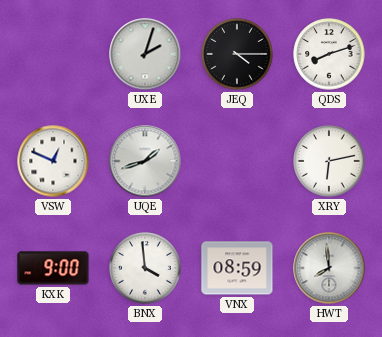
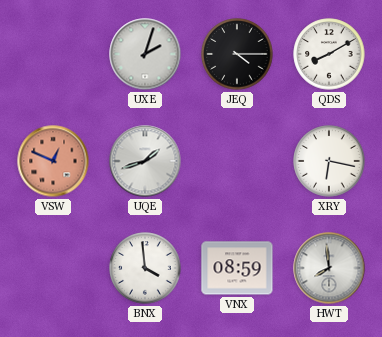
QDS: 8:12 -> 8:10
VSW dial: white -> salmon
XRY: 6:13 -> 6:17
KXK: 9:00 -> none
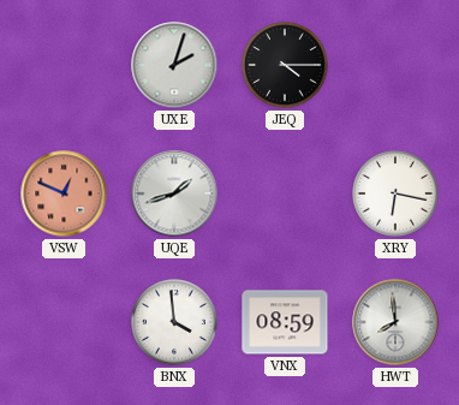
QDS: 8:10 -> none
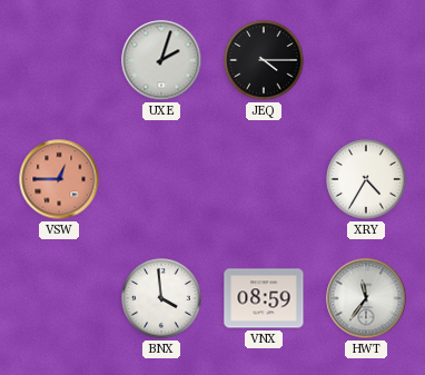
VSW: 12:49 -> 12:45
UQE: 1:42 -> none
XRY: 6:17 -> 4:35
HWT: 7:59 -> 11:36
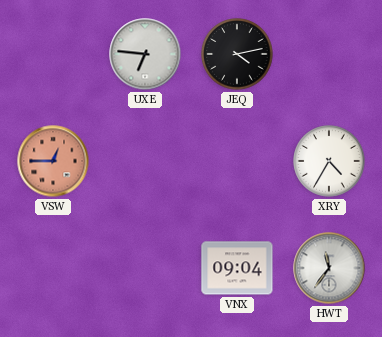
UXE: 2:03 -> 6:46
JEQ: 4:15 -> 4:13
BNX: 3:59 -> none
VNX: 08:59 -> 09:04
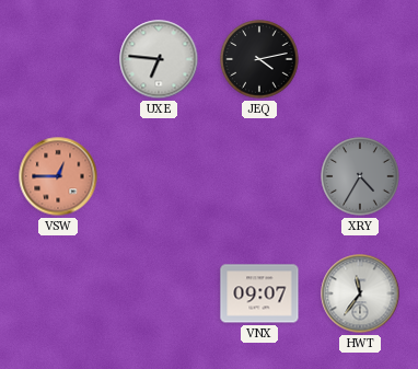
XRY dial: white -> grey
VNX: 09:04 -> 09:07
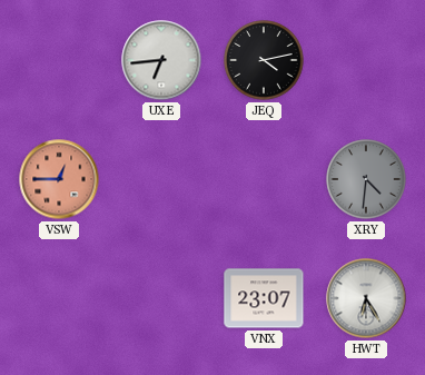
UXE: 6:46 -> 6:44
XRY: 4:35 -> 4:31
VNX: 09:07 -> 23:07
HWT: 11:36 -> 6:25
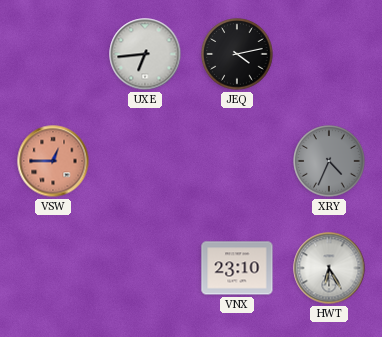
XRY: 4:31 -> 4:34
VNX: 23:07 -> 23:10
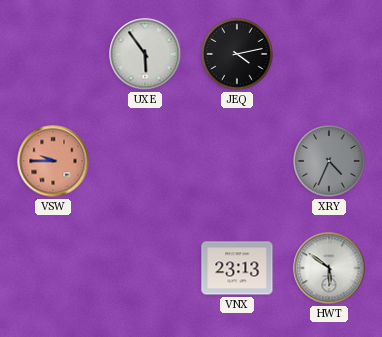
UXE: 6:44 -> 5:54
VSW: 12:45 -> 9:45
VNX: 23:10 -> 23:13
HWT: 6:25 -> 5:51
